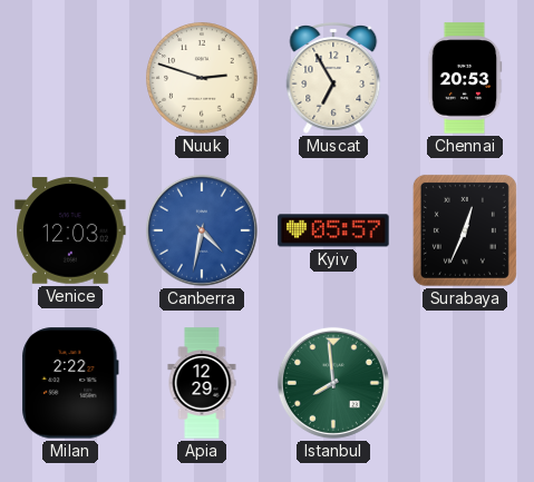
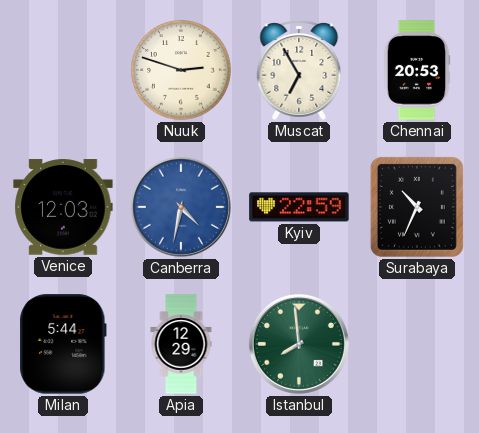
Kyiv: 05:57 -> 22:59
Surabaya: 12:34 -> 10:34
Milan: 2:22 -> 5:44
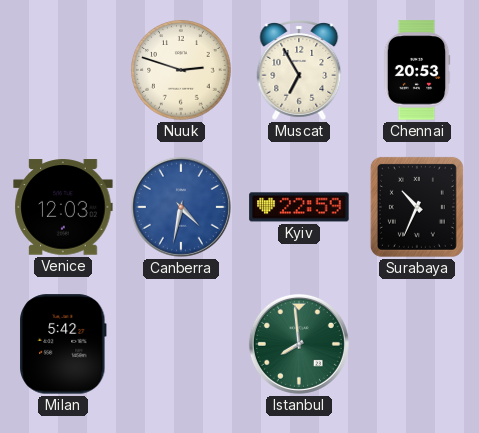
Milan: 5:44 -> 5:42
Apia: 12:29 -> none
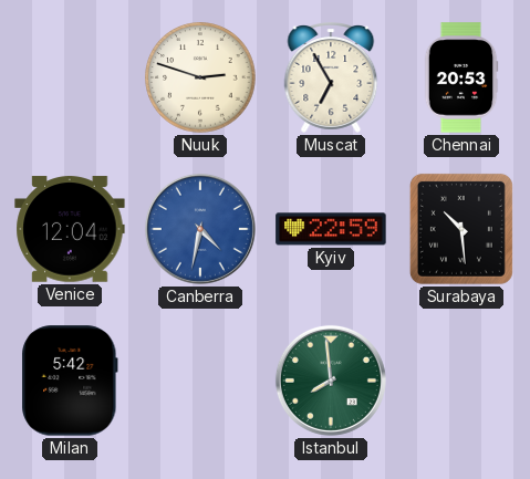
Venice: 12:03 -> 12:04
Surabaya: 10:34 -> 10:29
